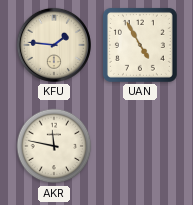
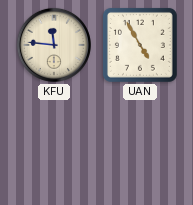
KFU: 1:46 -> 11:46
AKR: 11:47 -> none
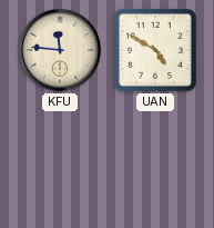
UAN: 4:55 -> 4:50
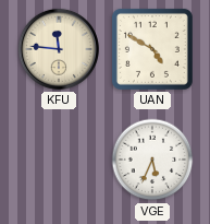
VGE: none -> 5:34
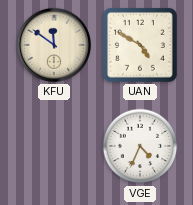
KFU: 11:46 -> 11:51
VGE: 5:34 -> 4:34
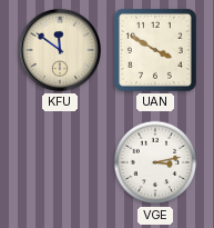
UAN: 4:50 -> 3:50
VGE: 4:34 -> 3:13
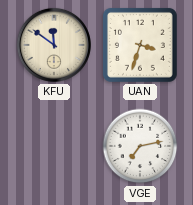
UAN: 3:50 -> 3:33
VGE: 3:13 -> 7:13
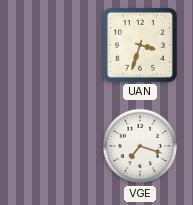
KFU: 11:51 -> none
VGE: 7:13 -> 7:18
